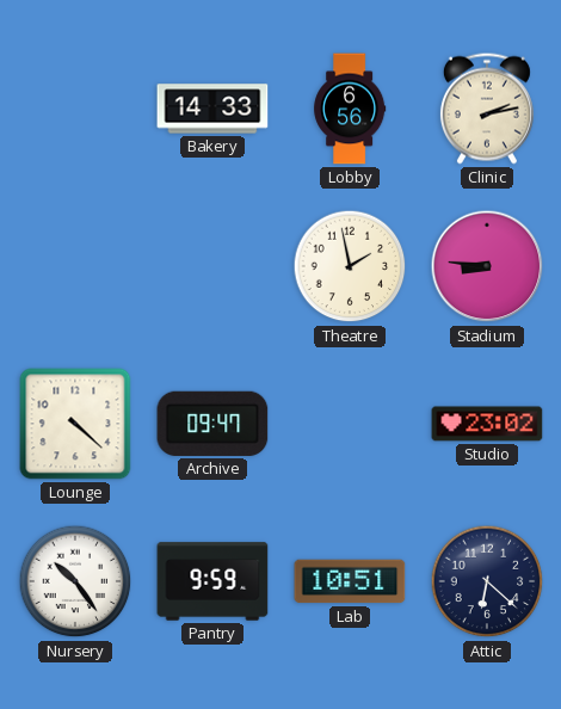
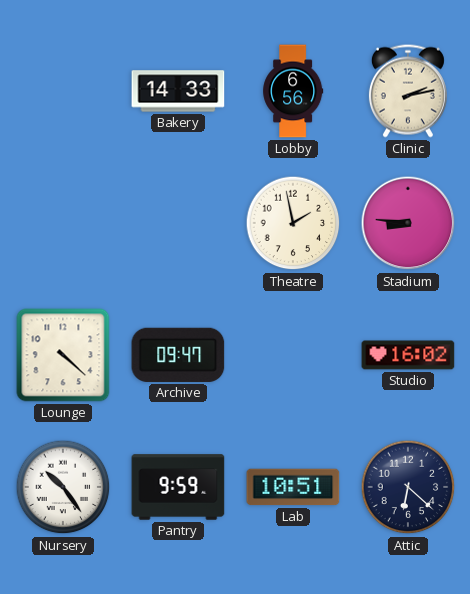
Studio: 23:02 -> 16:02
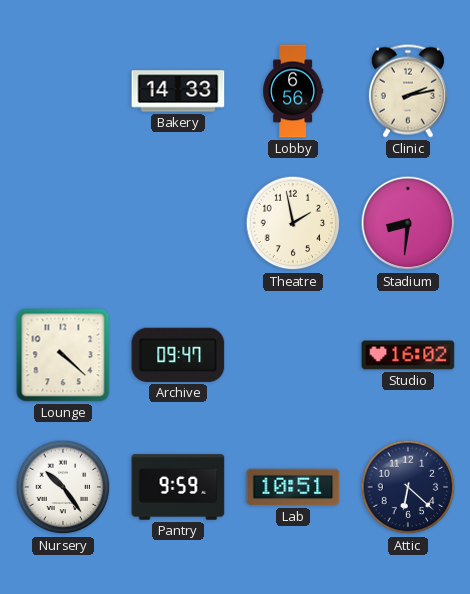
Stadium: 8:46 -> 8:31
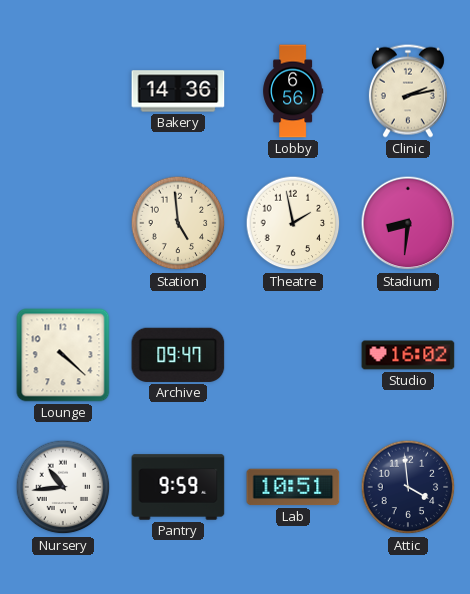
Bakery: 14:33 -> 14:36
Station: none -> 4:59
Nursery: 10:24 -> 10:44
Attic: 6:22 -> 3:59
